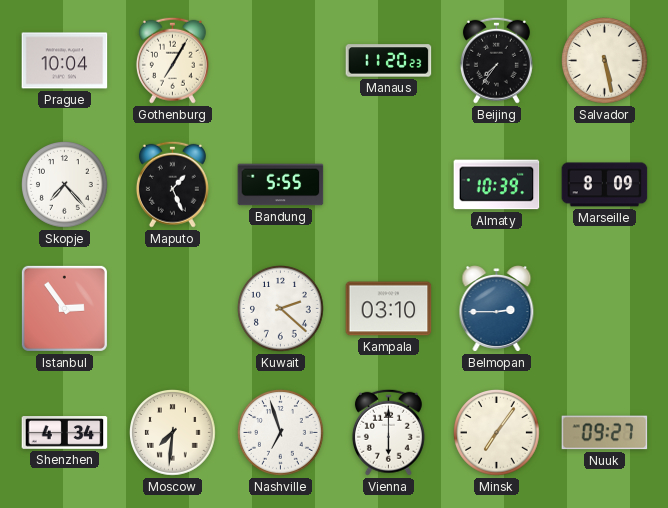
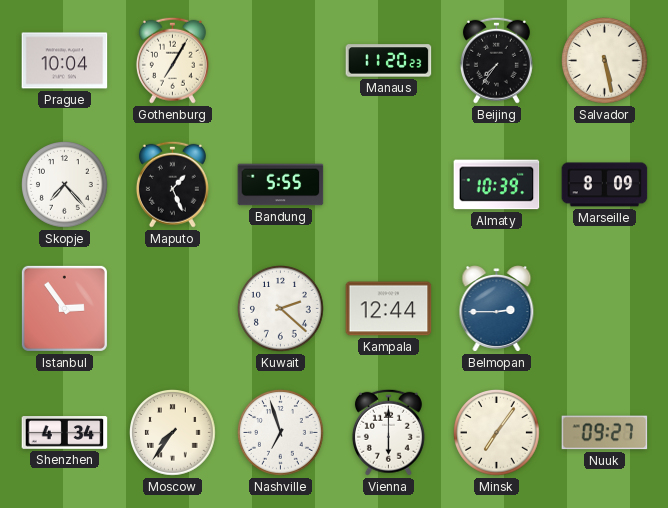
Kampala: 03:10 -> 12:44
Moscow: 7:31 -> 7:36
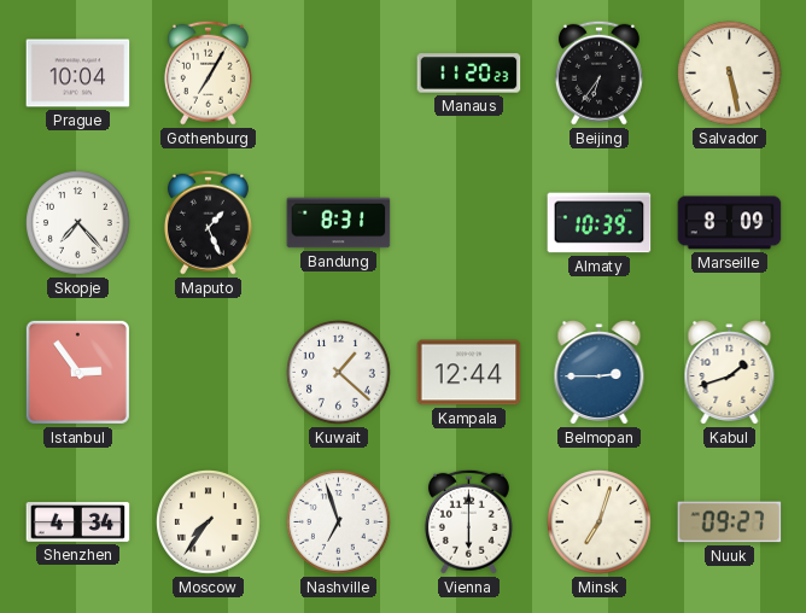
Beijing: 7:36 -> 6:36
Bandung: 5:55 -> 8:31
Kuwait: 2:22 -> 1:22
Kabul: none -> 1:42
Minsk: 7:06 -> 7:03
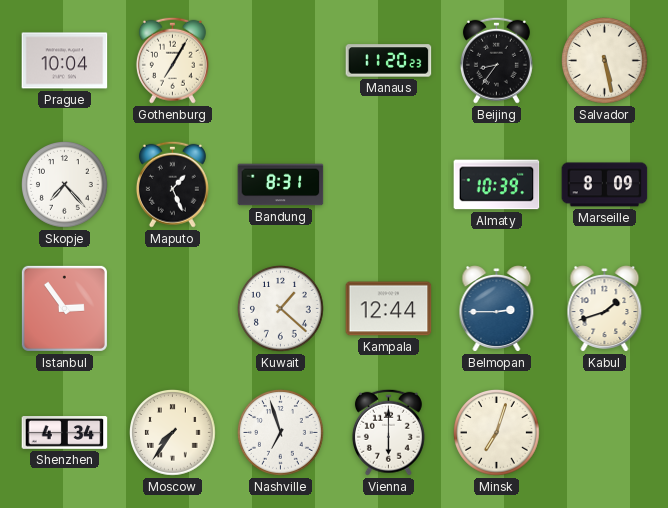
Beijing: 6:36 -> 8:36
Nuuk: 09:27 -> none
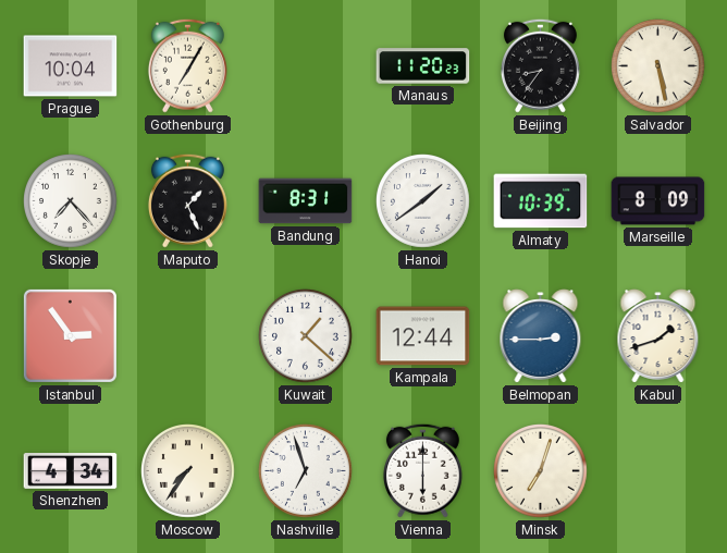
Hanoi: none -> 1:39
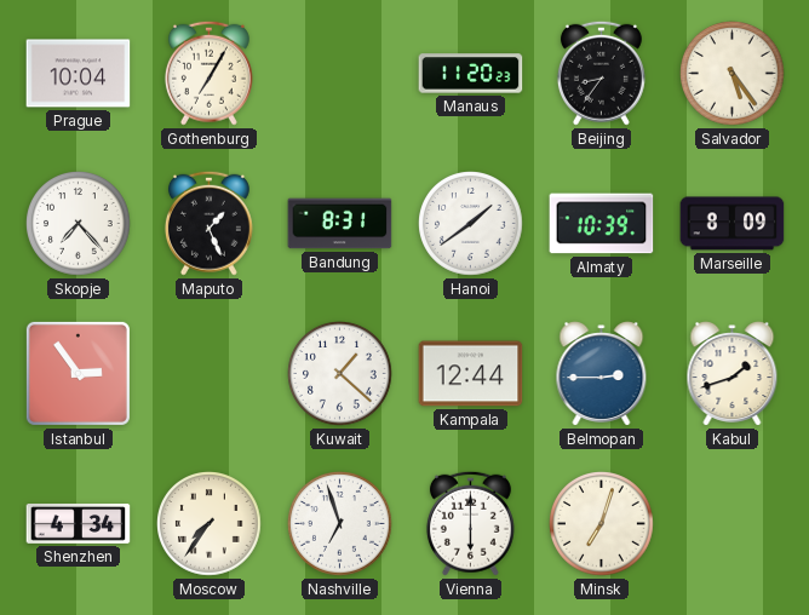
Salvador: 5:28 -> 5:24
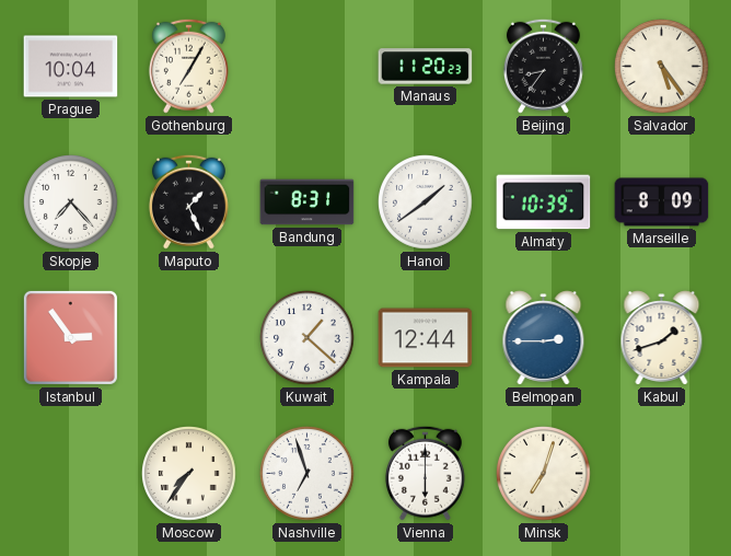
Shenzhen: 4:34 -> none
